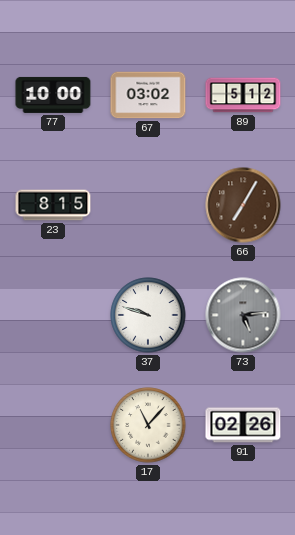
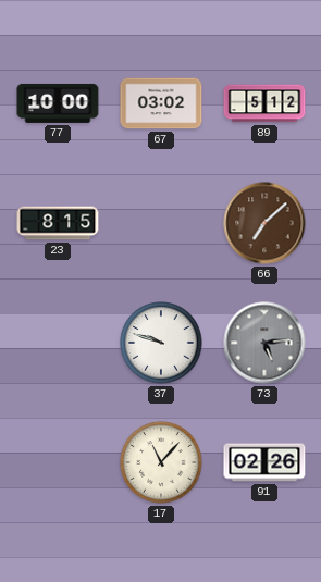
66: 7:05 -> 7:08
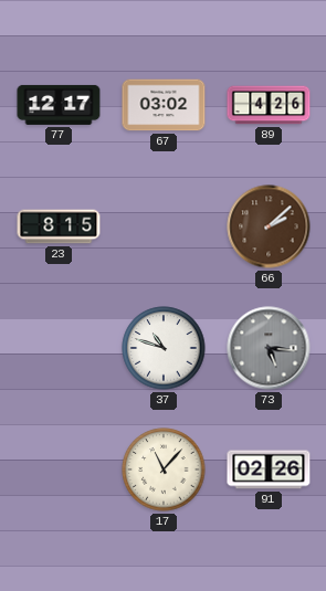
77: 10:00 -> 12:17
89: 5:12 -> 4:26
66: 7:08 -> 2:08
37: 9:48 -> 10:48
73: 5:14 -> 5:16
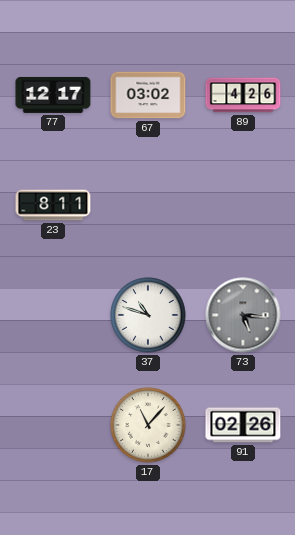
23: 8:15 -> 8:11
66: 2:08 -> none
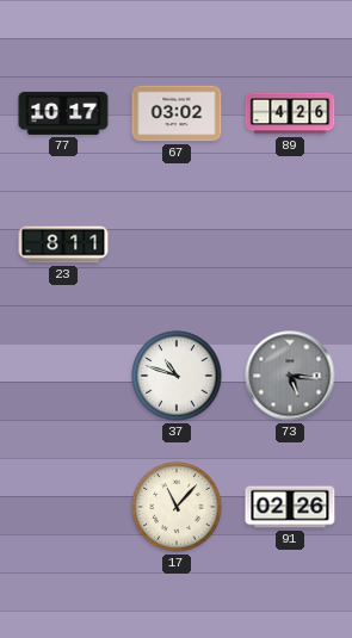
77: 12:17 -> 10:17
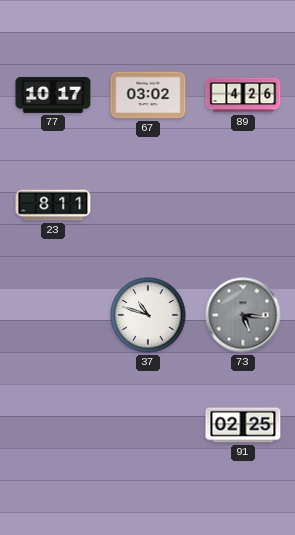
17: 11:07 -> none
91: 02:26 -> 02:25
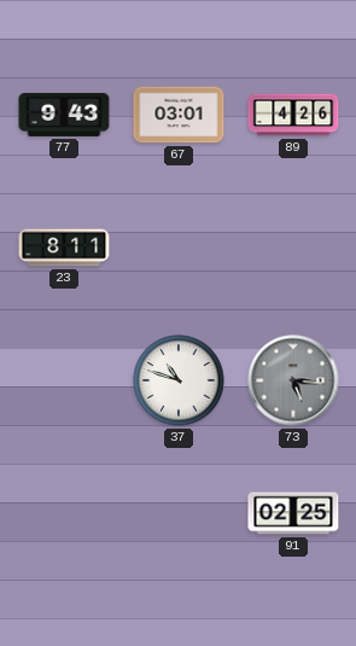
77: 10:17 -> 9:43
67: 03:02 -> 03:01
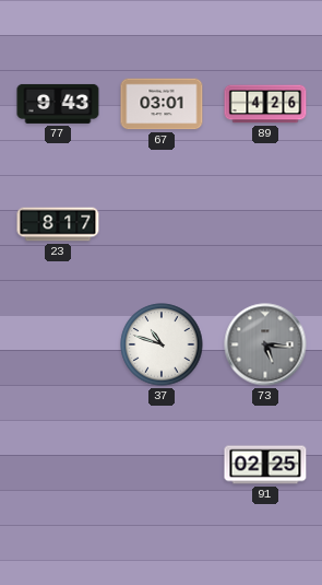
23: 8:11 -> 8:17
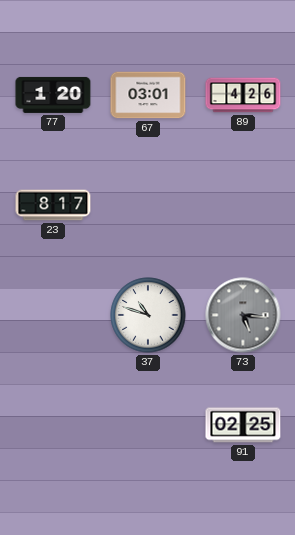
77: 9:43 -> 1:20
